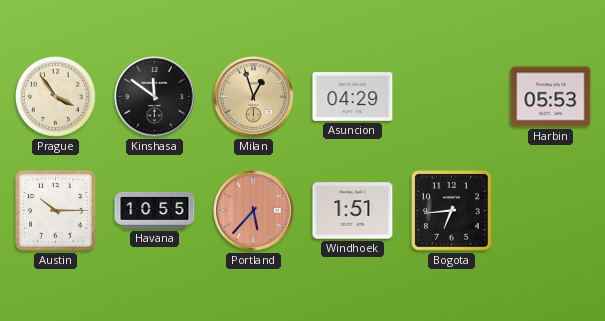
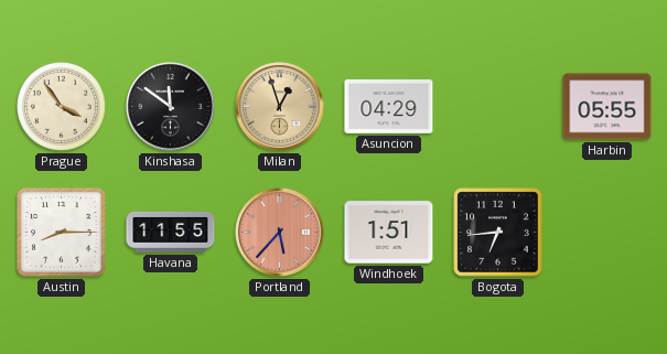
Harbin: 05:53 -> 05:55
Austin: 10:15 -> 8:15
Havana: 10:55 -> 11:55
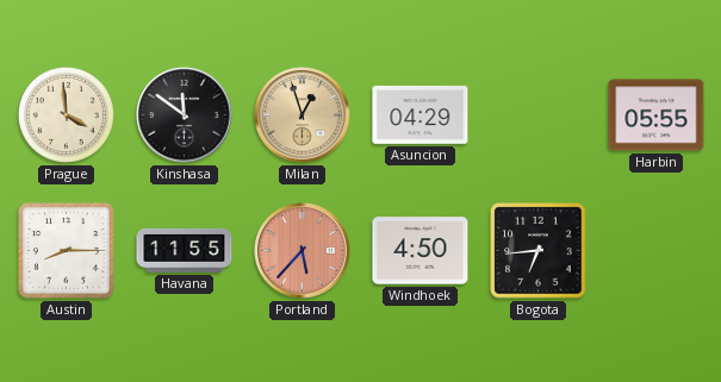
Prague: 3:54 -> 3:59
Windhoek: 1:51 -> 4:50
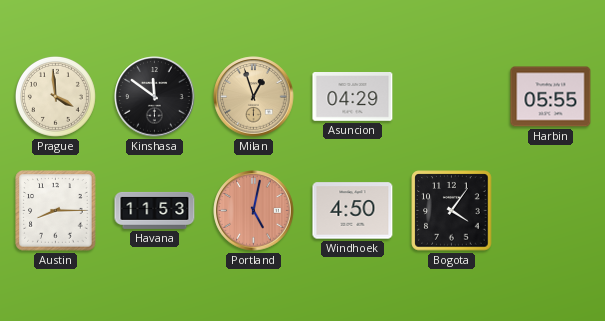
Havana: 11:55 -> 11:53
Portland: 5:37 -> 5:02
Bogota: 6:44 -> 4:06
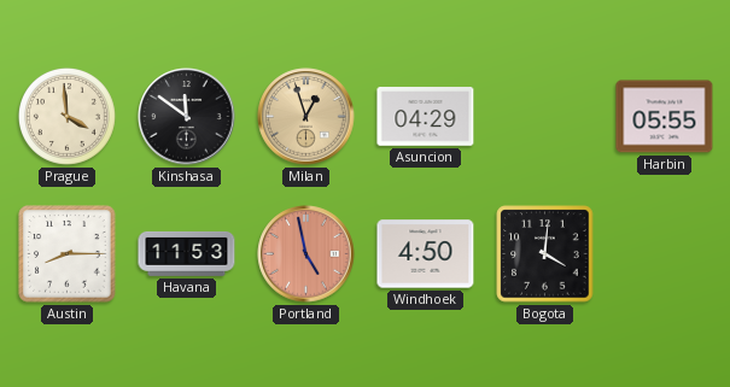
Portland: 5:02 -> 4:58
Bogota: 4:06 -> 4:01
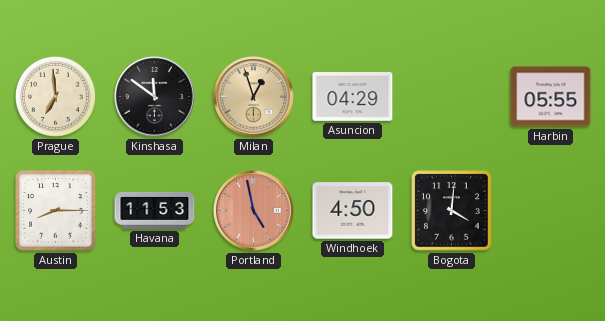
Prague: 3:59 -> 6:59
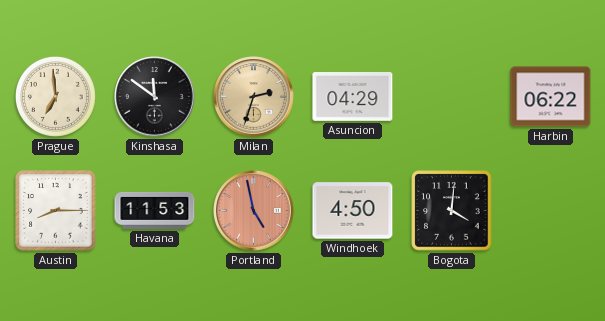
Milan: 12:57 -> 2:33
Harbin: 05:55 -> 06:22
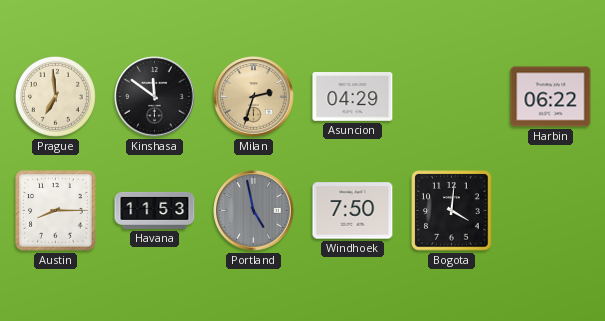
Portland dial: salmon -> grey
Windhoek: 4:50 -> 7:50
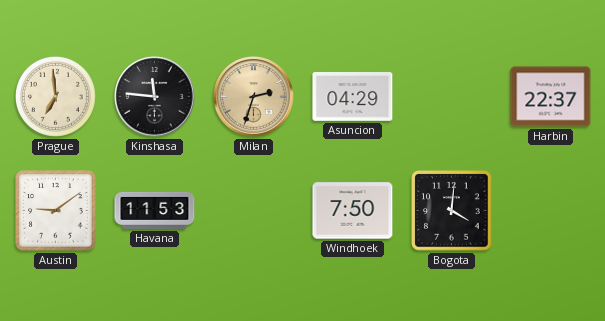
Kinshasa: 11:51 -> 11:46
Harbin: 06:22 -> 22:37
Austin: 8:15 -> 9:09
Portland: 4:58 -> none
